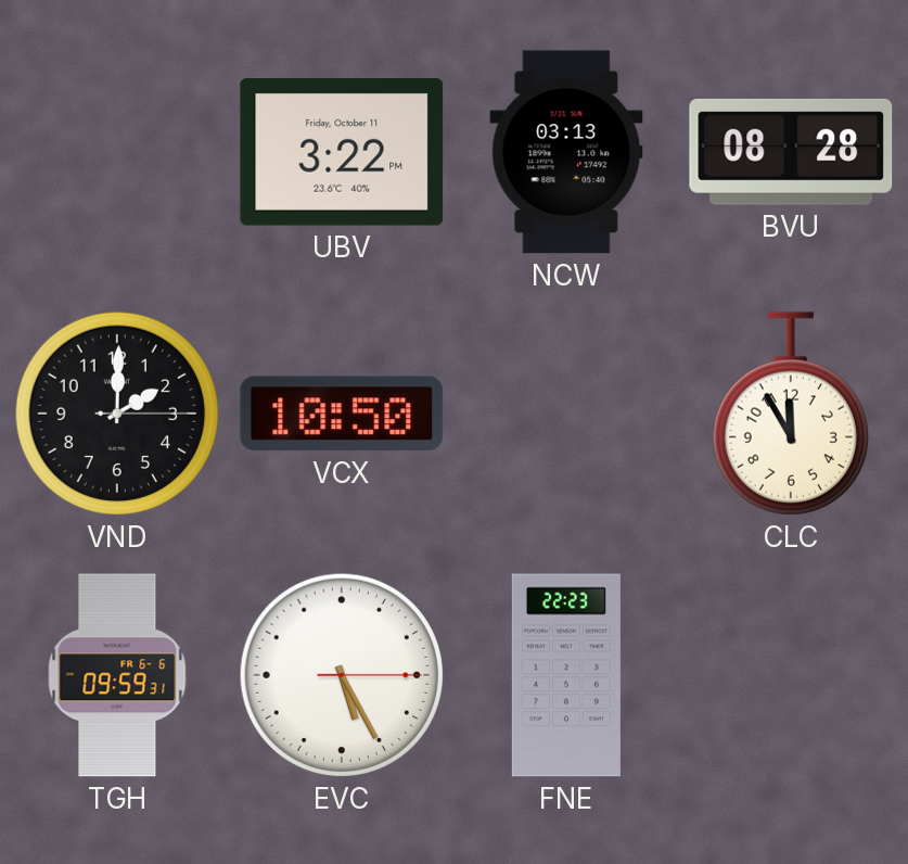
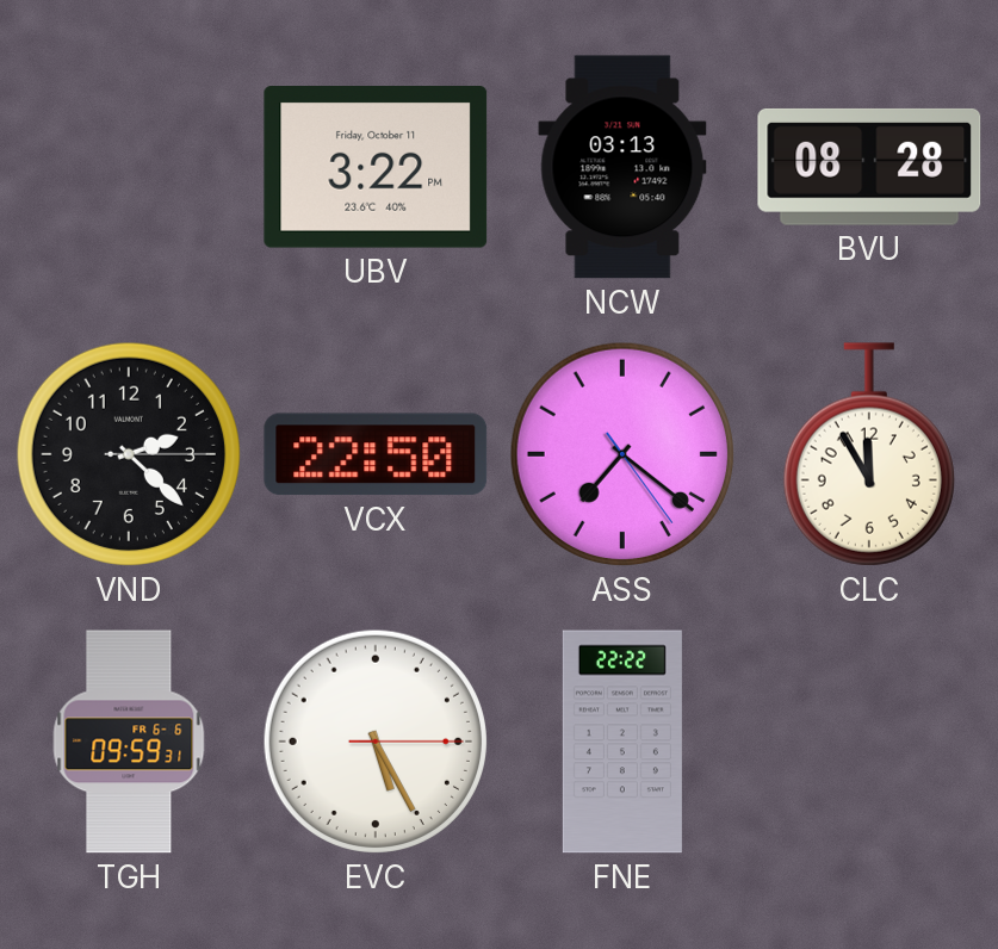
VND: 2:00 -> 2:22
VCX: 10:50 -> 22:50
ASS: none -> 7:21
FNE: 22:23 -> 22:22
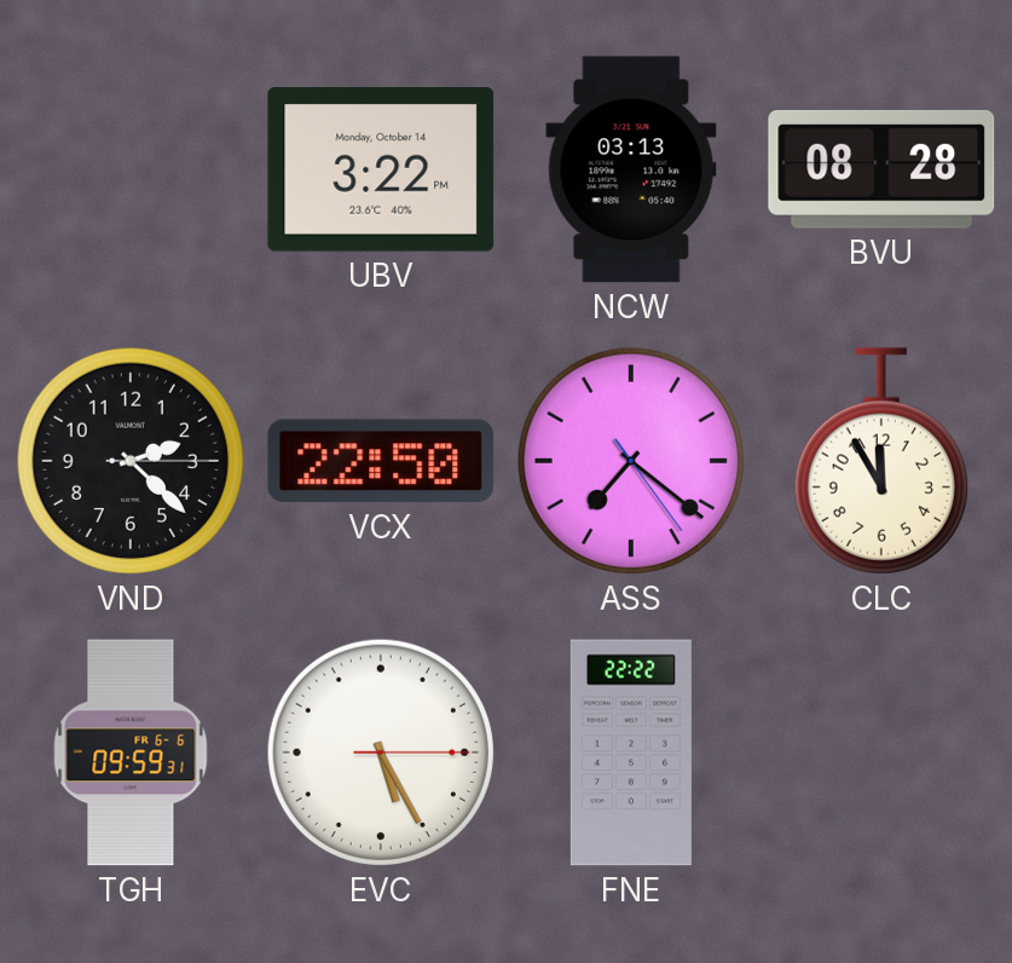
UBV date: Friday, October 11 -> Monday, October 14
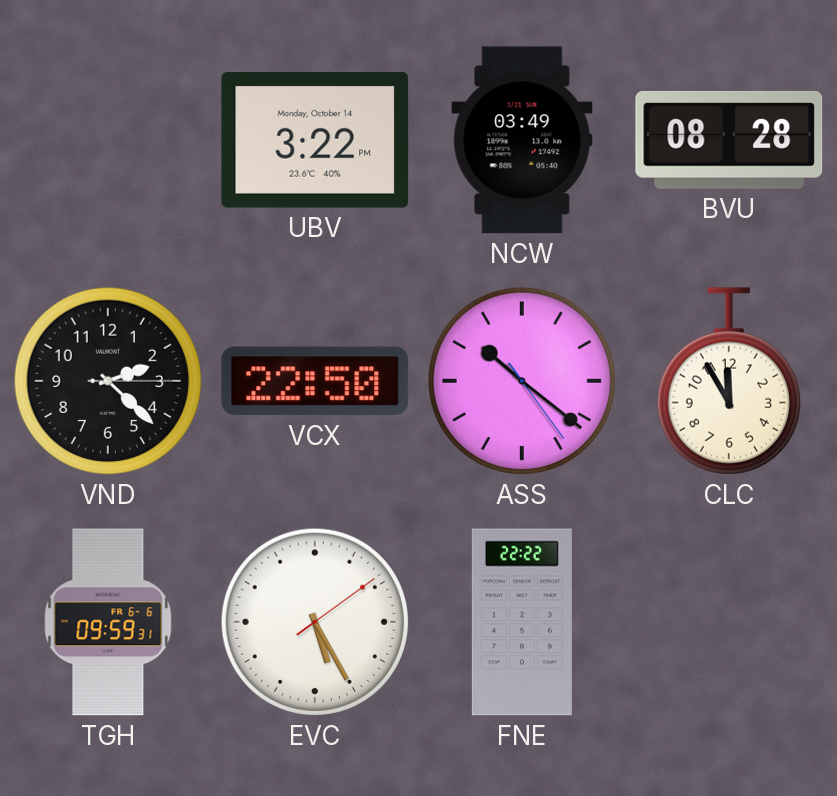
NCW: 03:13 -> 03:49
ASS: 7:21 -> 10:21
EVC: 5:25:15 -> 5:25:09
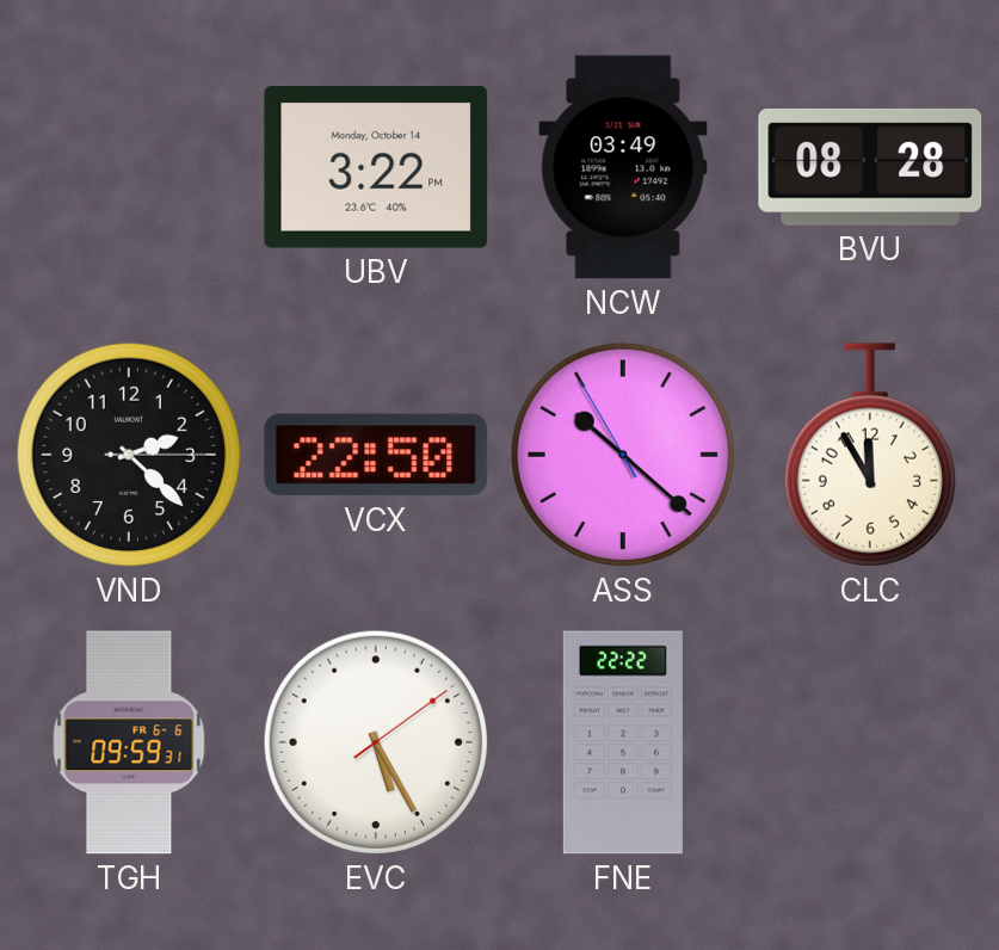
ASS: 10:21:24 -> 10:21:55
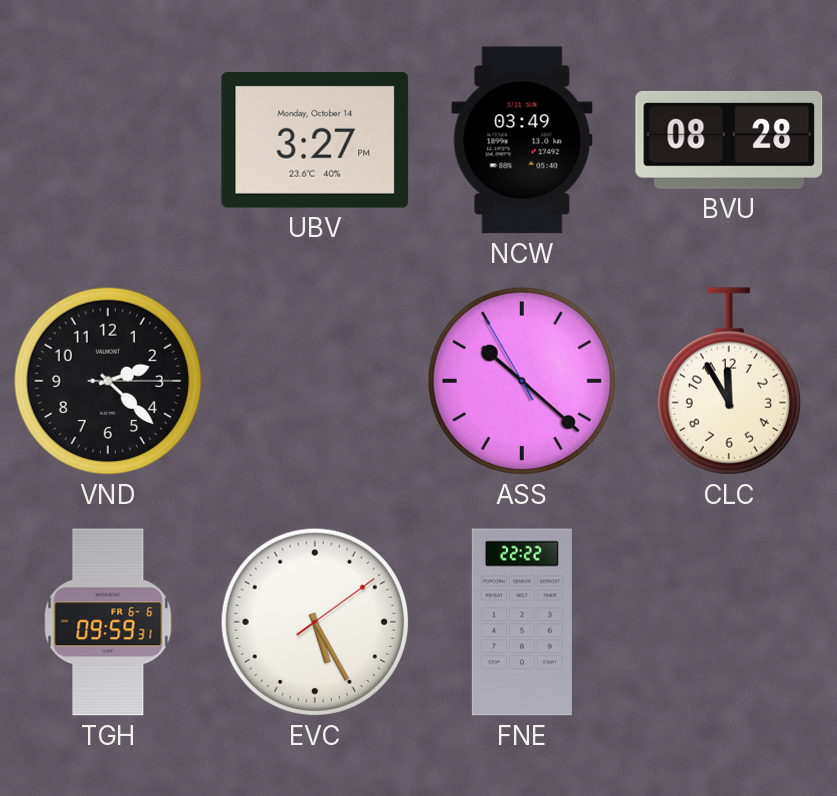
UBV: 3:22 -> 3:27
VCX: 22:50 -> none
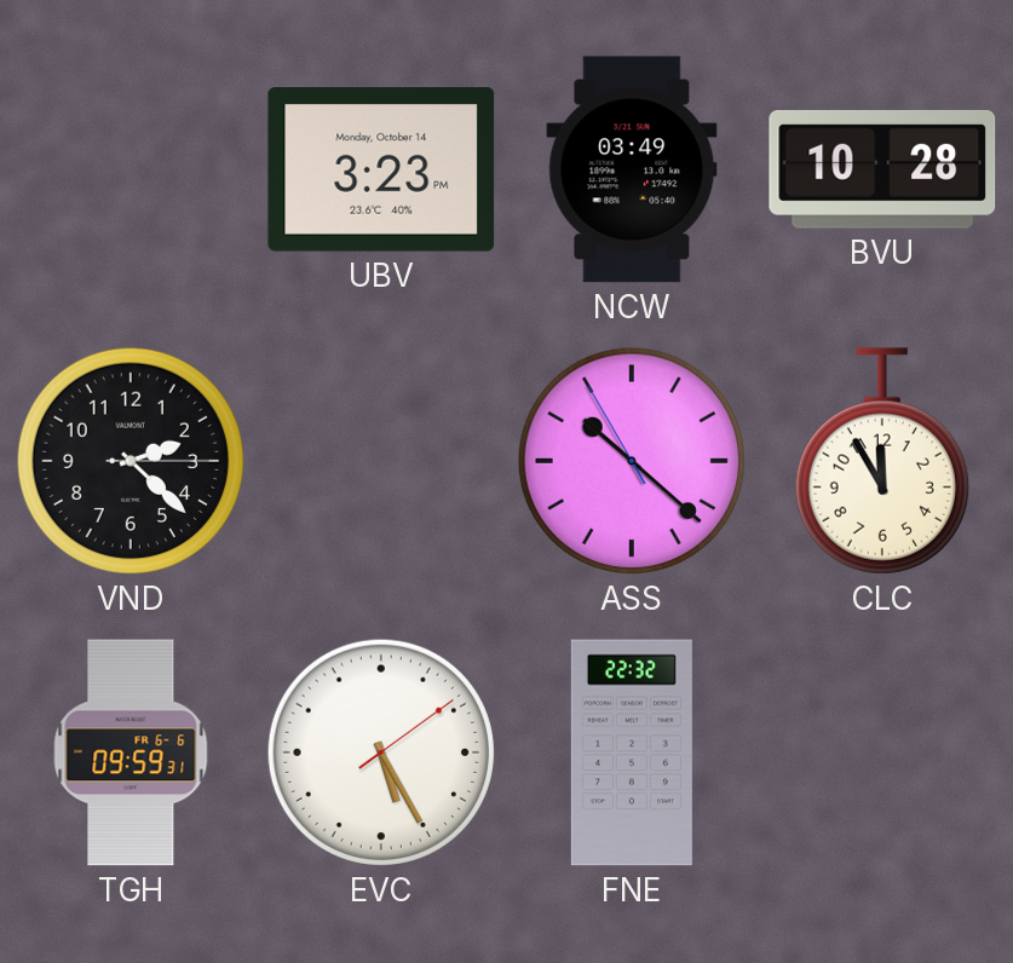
UBV: 3:27 -> 3:23
BVU: 08:28 -> 10:28
FNE: 22:22 -> 22:32
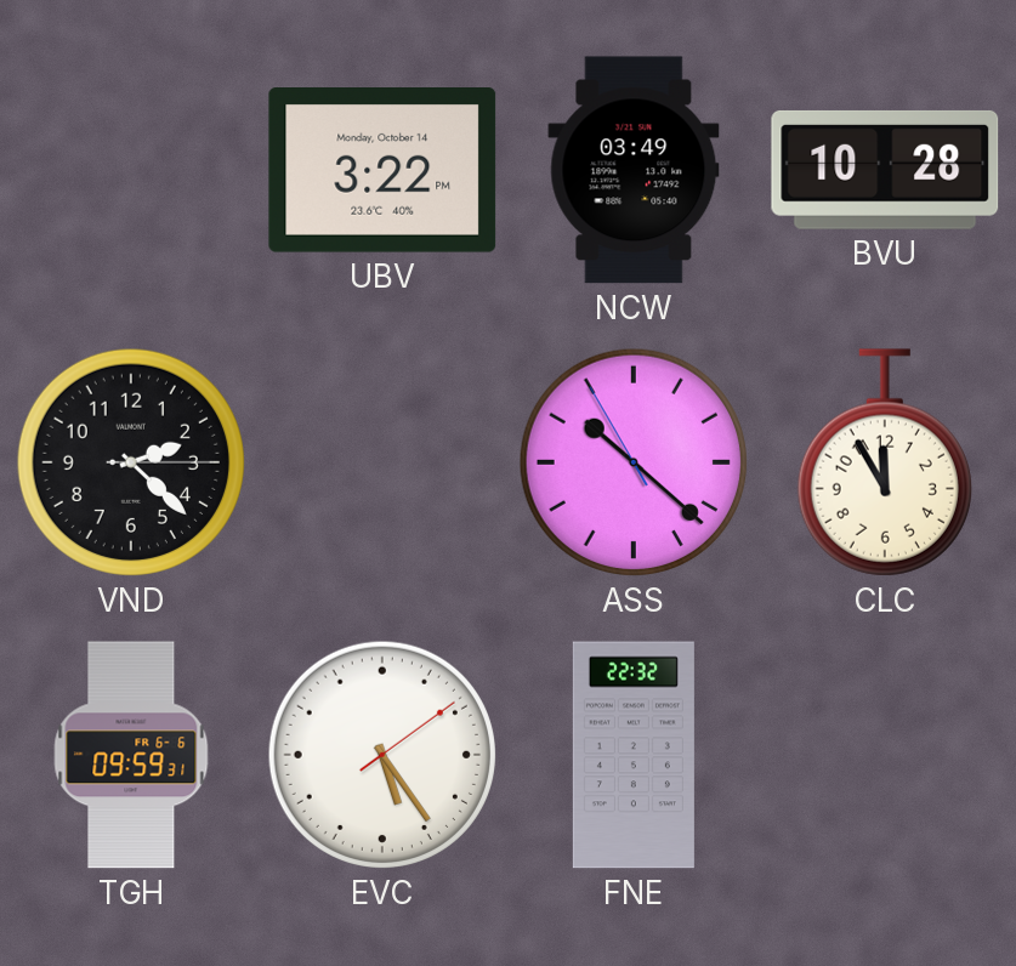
UBV: 3:23 -> 3:22
EVC: 5:25 -> 5:24
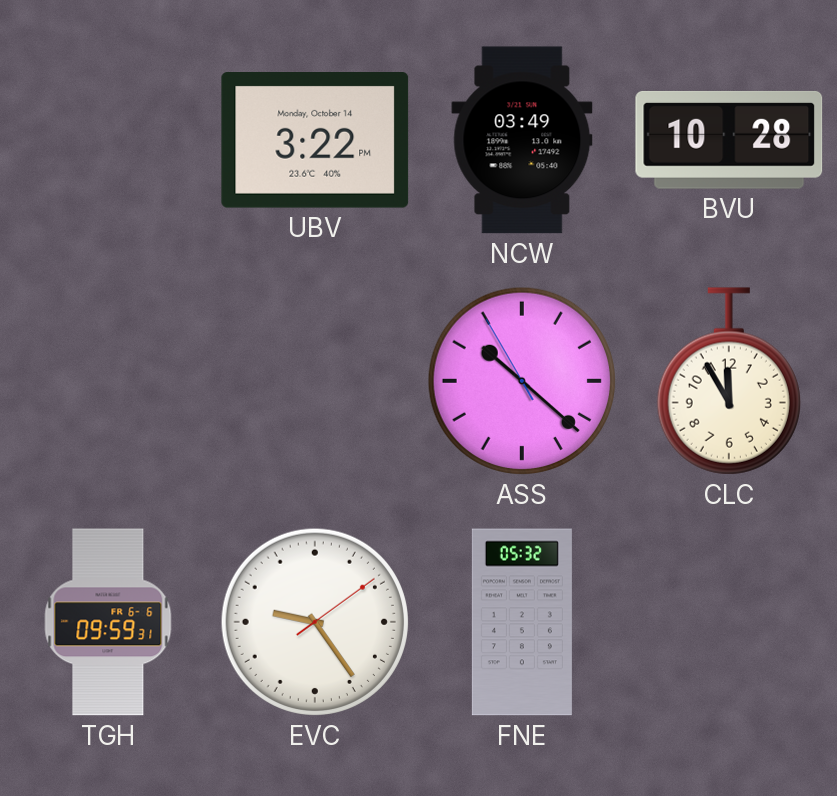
VND: 2:22 -> none
EVC: 5:24 -> 9:24
FNE: 22:32 -> 05:32
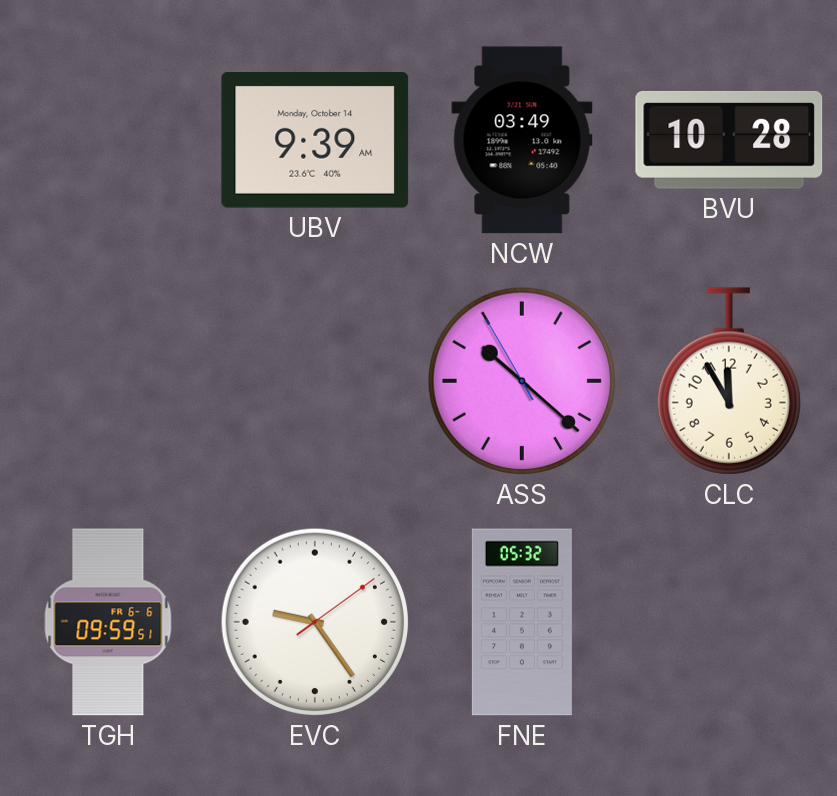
UBV: 3:22 -> 9:39
TGH: 09:59:31 -> 09:59:51
